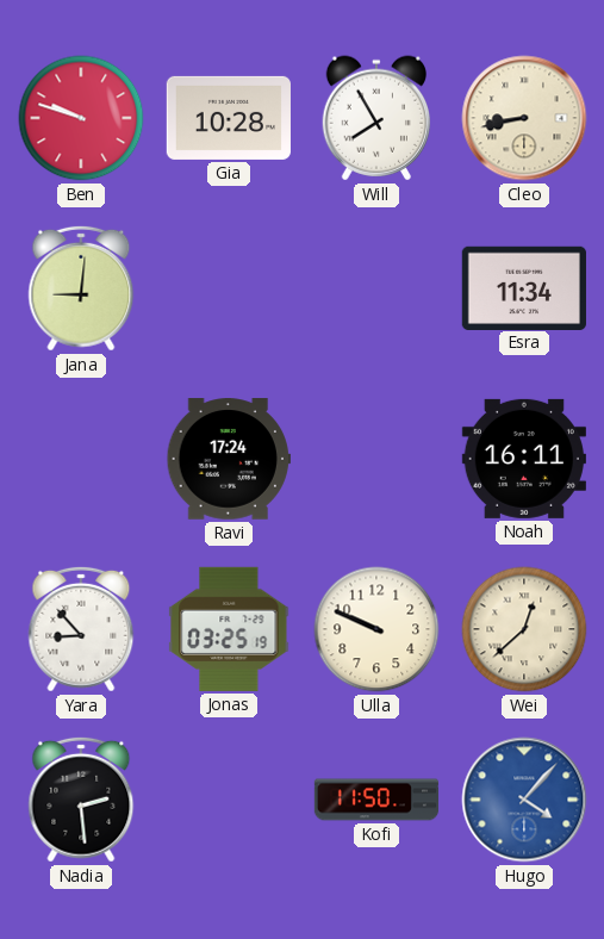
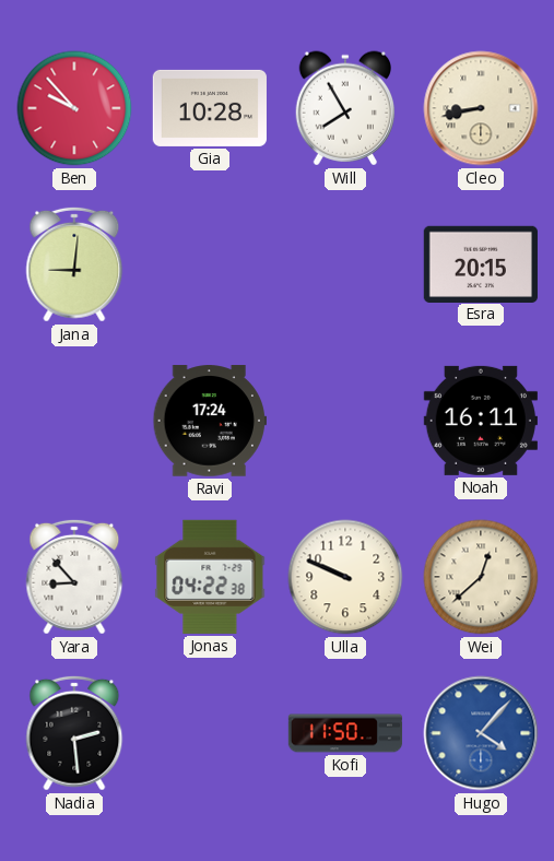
Ben: 9:48 -> 9:53
Esra: 11:34 -> 20:15
Jonas: 03:25 -> 04:22
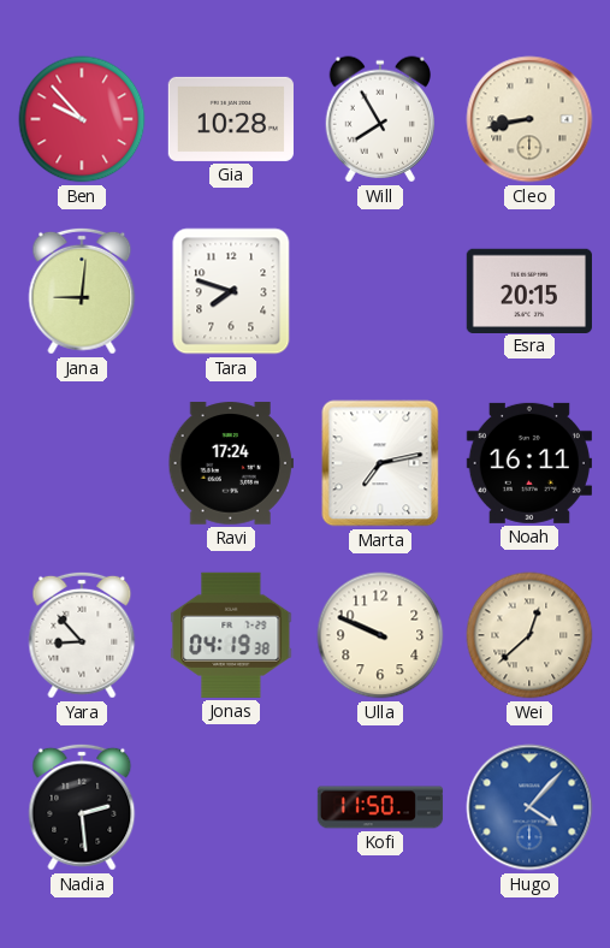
Tara: none -> 7:48
Marta: none -> 7:13
Jonas: 04:22 -> 04:19
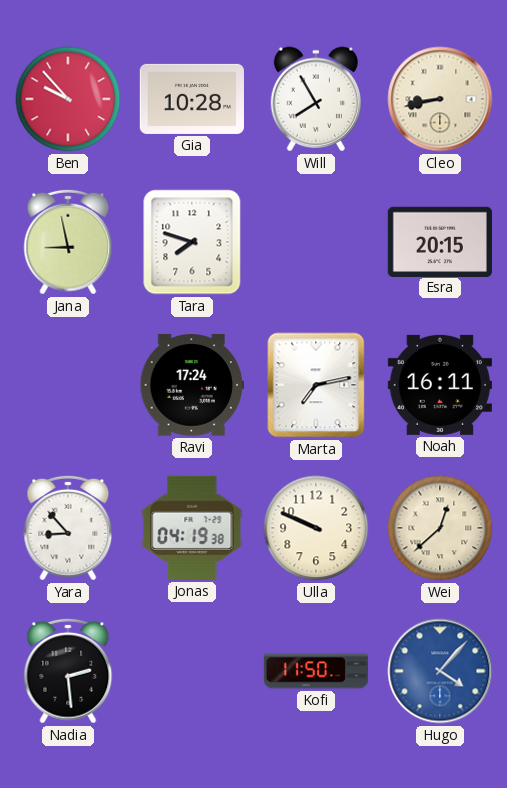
Jana: 9:01 -> 8:58
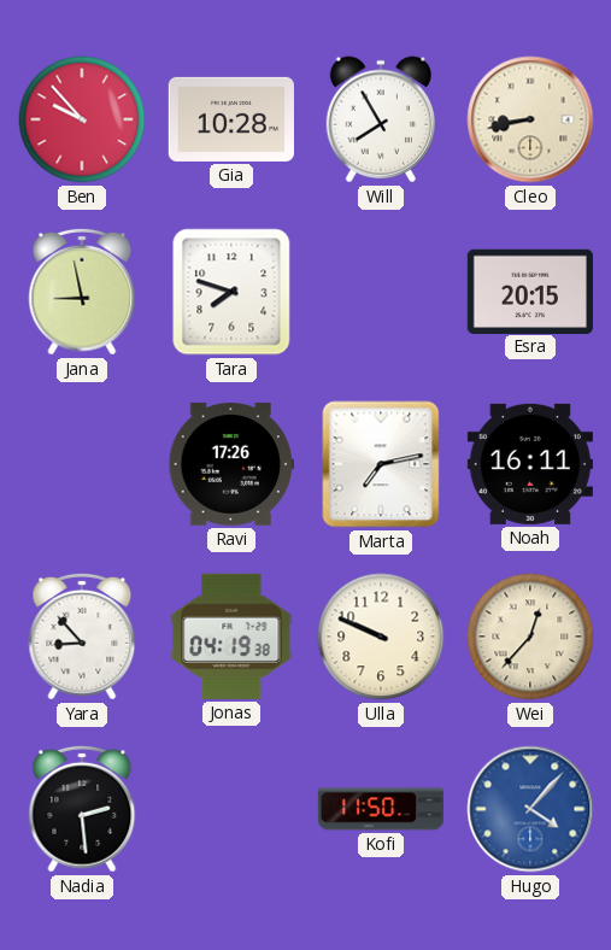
Ravi: 17:24 -> 17:26
Wei: 12:38 -> 12:37
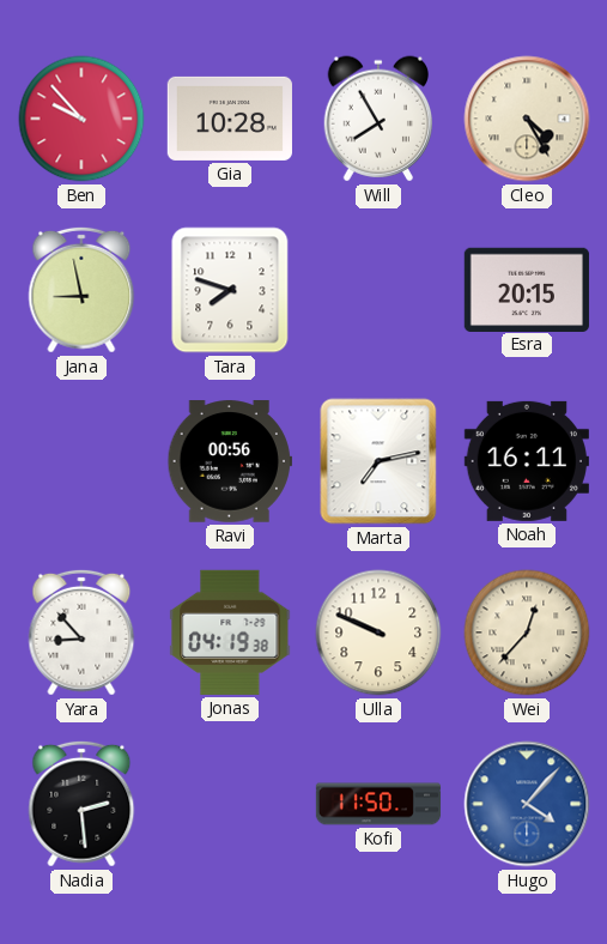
Cleo: 8:43 -> 4:25
Ravi: 17:26 -> 00:56
